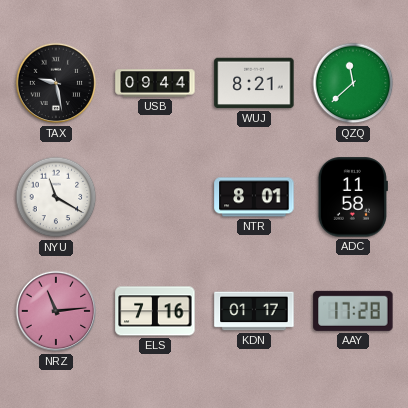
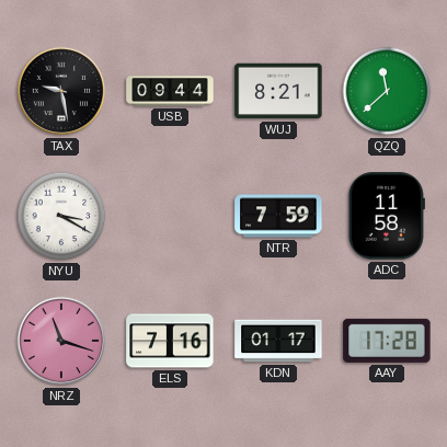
NYU: 11:20 -> 3:20
NTR: 8:01 -> 7:59
NRZ: 11:14 -> 11:18
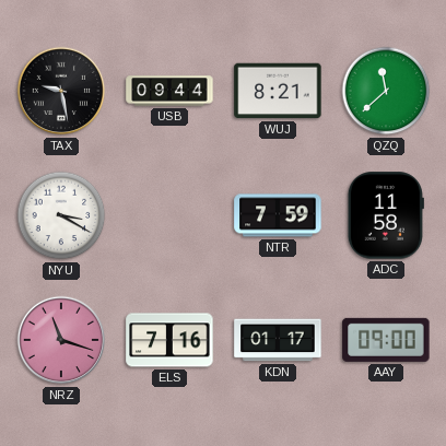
AAY: 17:28 -> 09:00
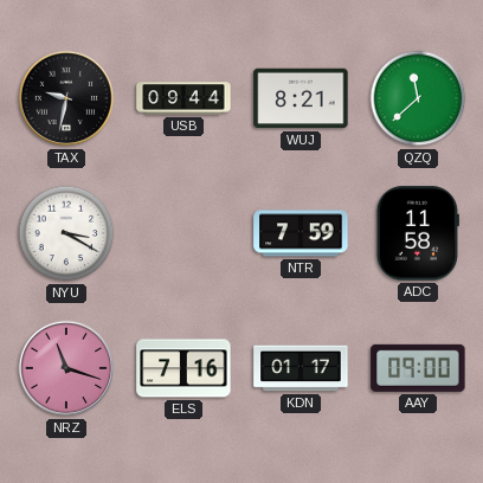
TAX: 9:28 -> 9:32
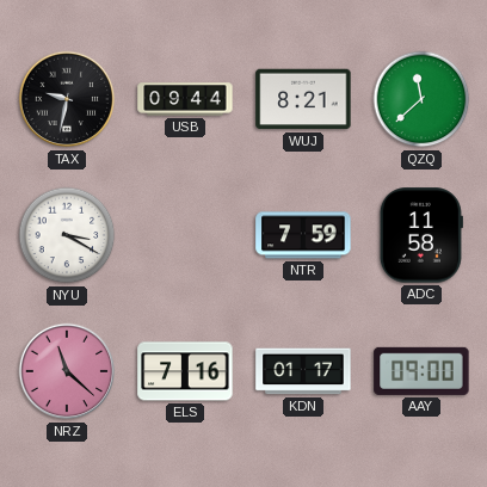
NRZ: 11:18 -> 11:22
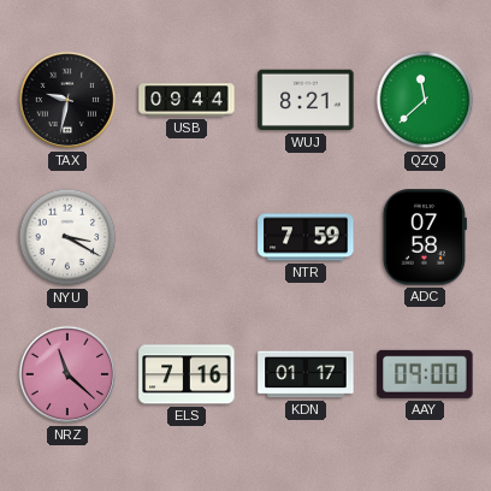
ADC: 11:58 -> 07:58
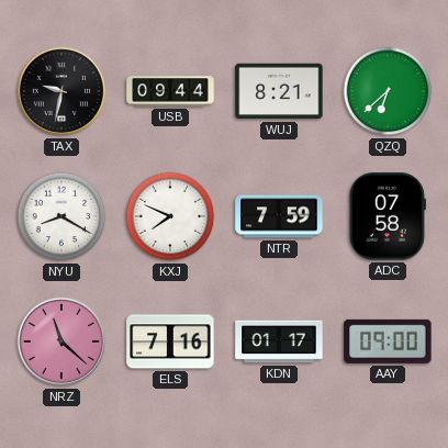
QZQ: 11:38 -> 6:38
NYU: 3:20 -> 8:20
KXJ: none -> 7:49
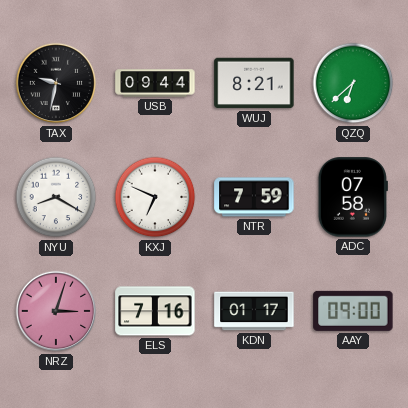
KXJ: 7:49 -> 6:49
NRZ: 11:22 -> 3:03
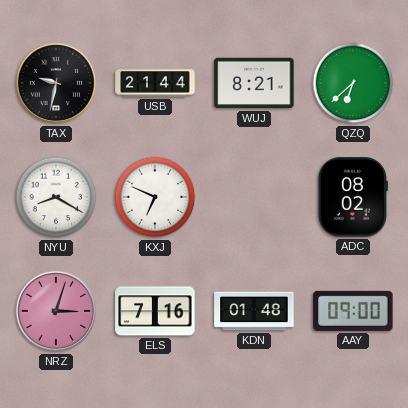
USB: 09:44 -> 21:44
NTR: 7:59 -> none
ADC: 07:58 -> 08:02
KDN: 01:17 -> 01:48
